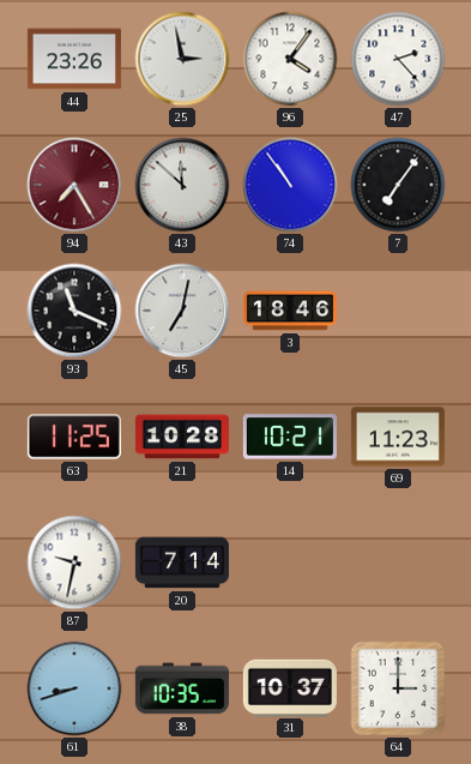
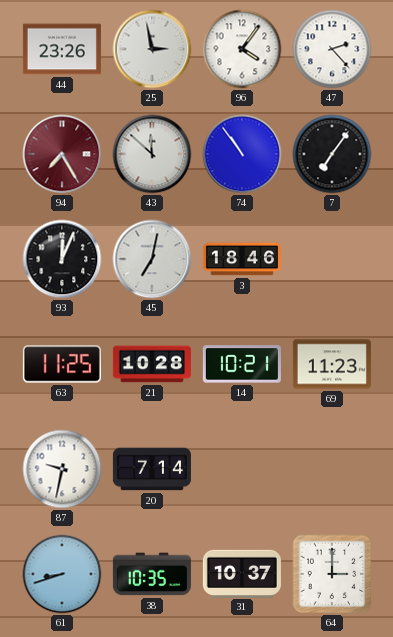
93: 11:19 -> 12:04
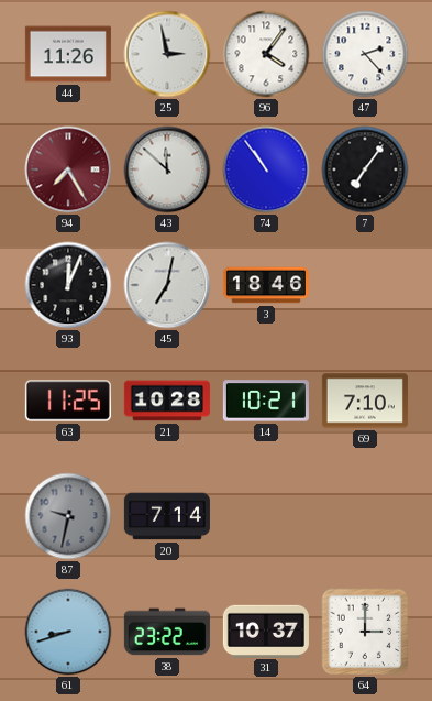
44: 23:26 -> 11:26
69: 11:23 -> 7:10
87 dial: white -> grey
38: 10:35 -> 23:22
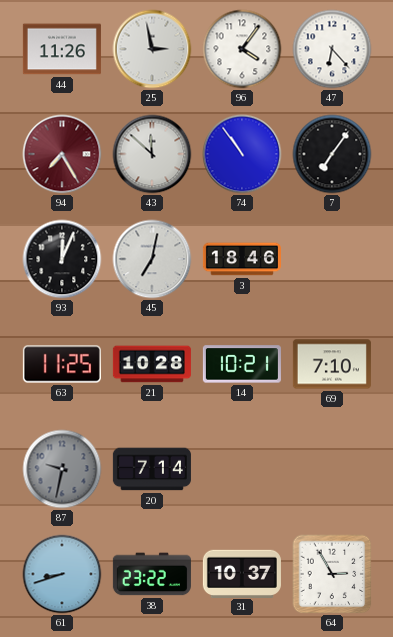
47: 2:23 -> 6:23
64: 3:00 -> 2:55
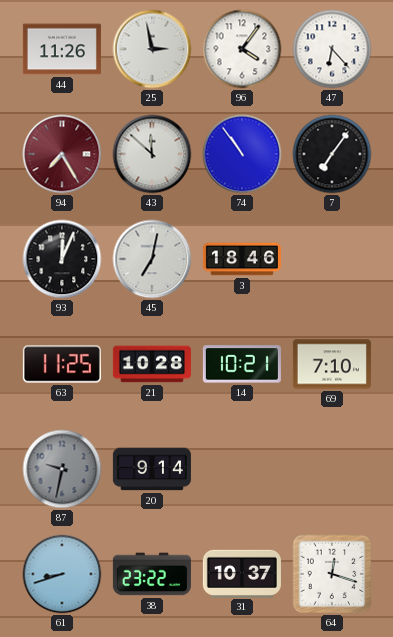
20: 7:14 -> 9:14
64: 2:55 -> 12:18
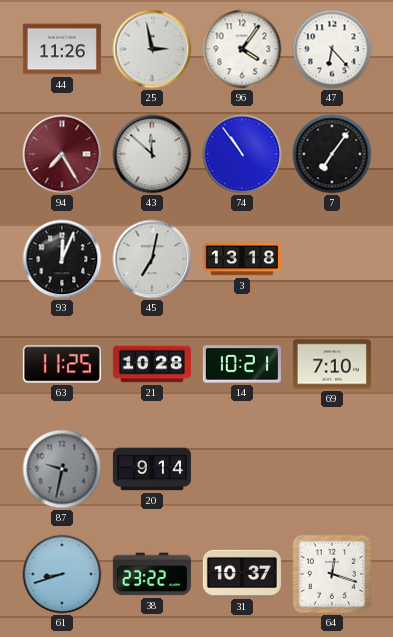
3: 18:46 -> 13:18
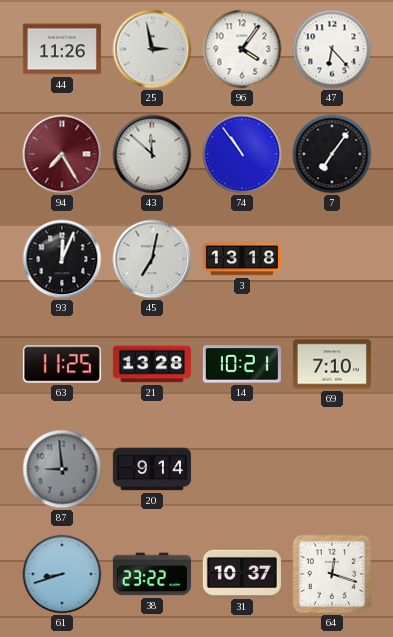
21: 10:28 -> 13:28
87: 9:32 -> 8:59
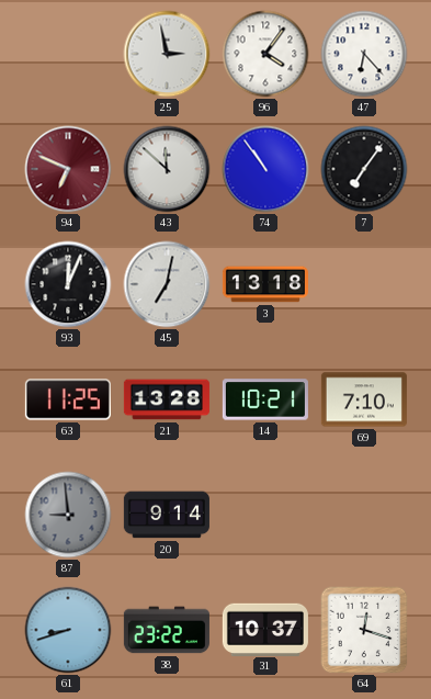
44: 11:26 -> none
94: 7:25 -> 6:49
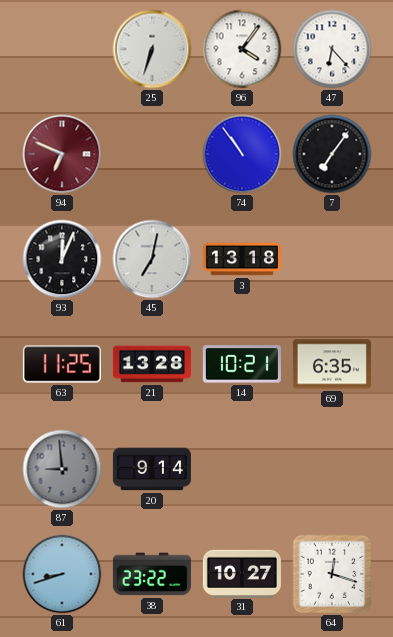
25: 2:58 -> 6:33
43: 11:52 -> none
69: 7:10 -> 6:35
31: 10:37 -> 10:27
